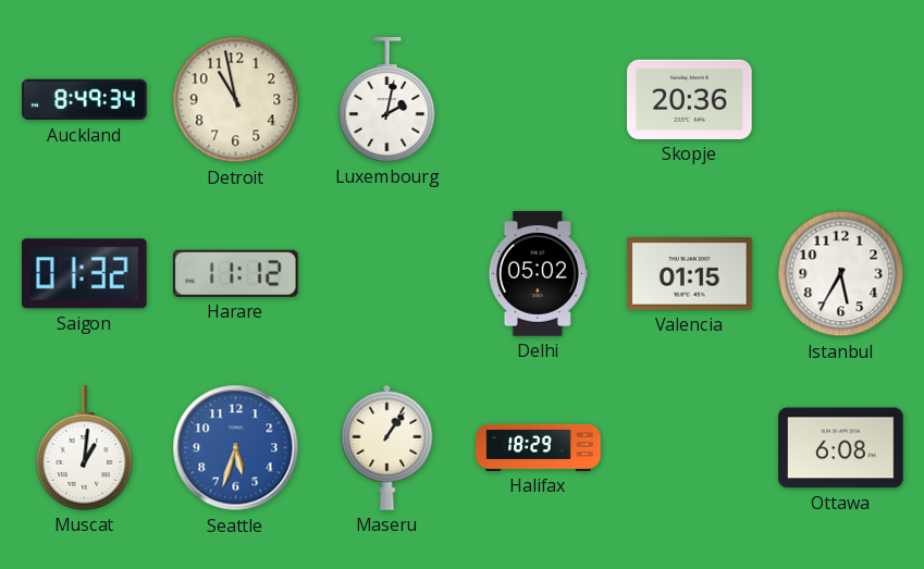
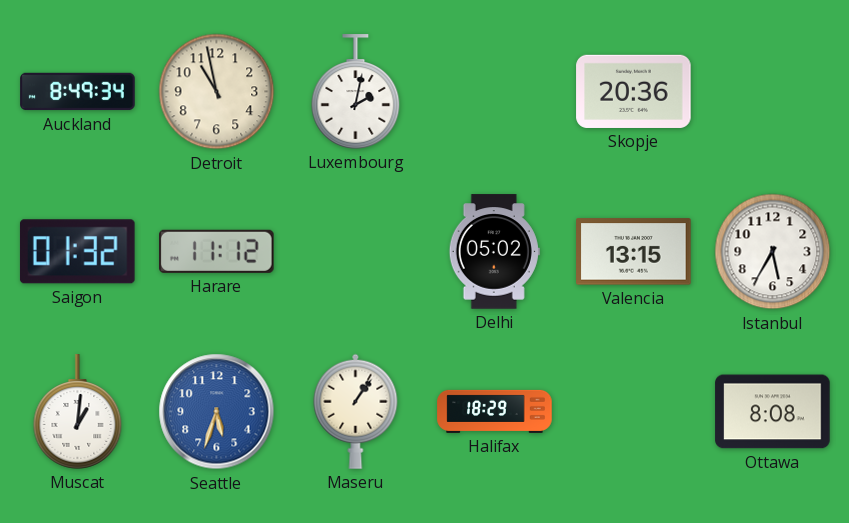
Valencia: 01:15 -> 13:15
Ottawa: 6:08 -> 8:08
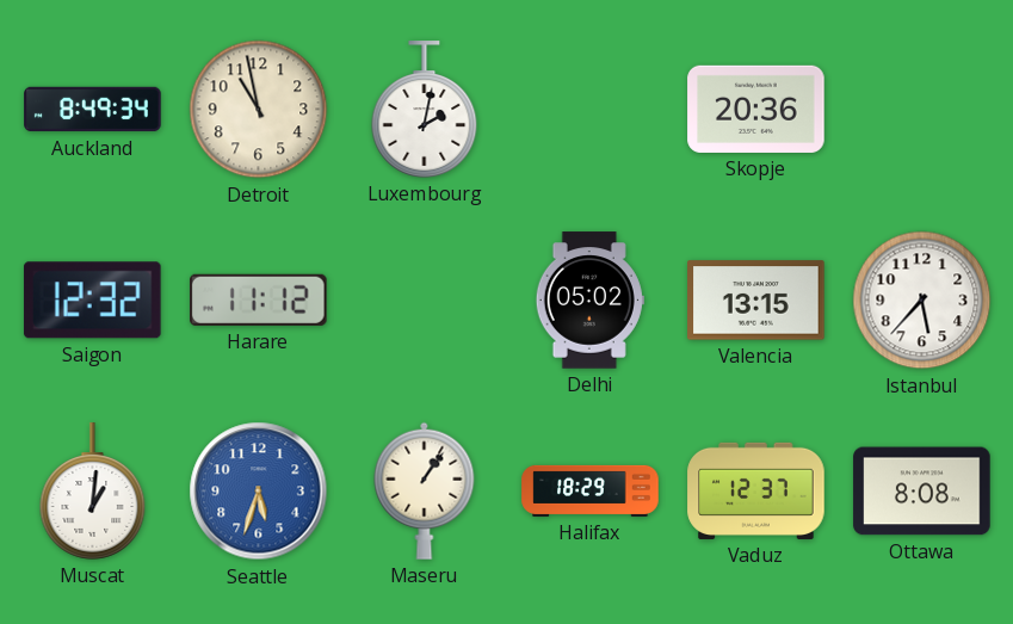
Saigon: 01:32 -> 12:32
Istanbul: 5:35 -> 5:37
Vaduz: none -> 12:37
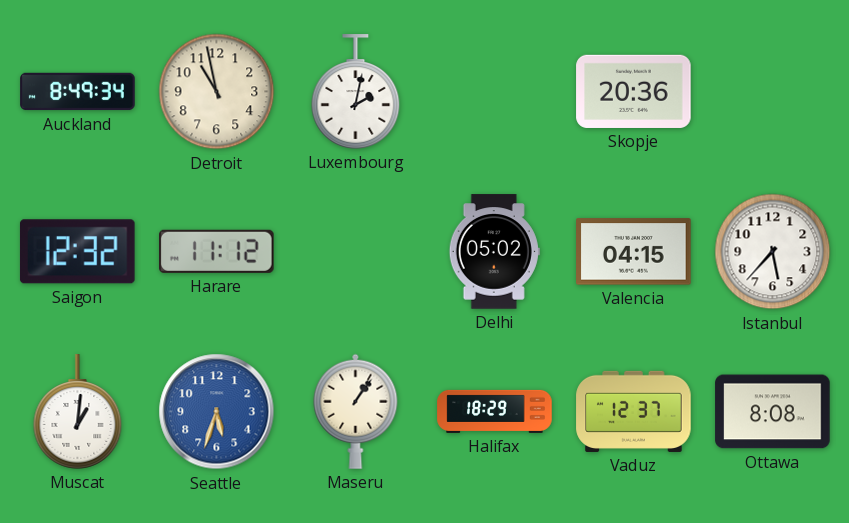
Valencia: 13:15 -> 04:15
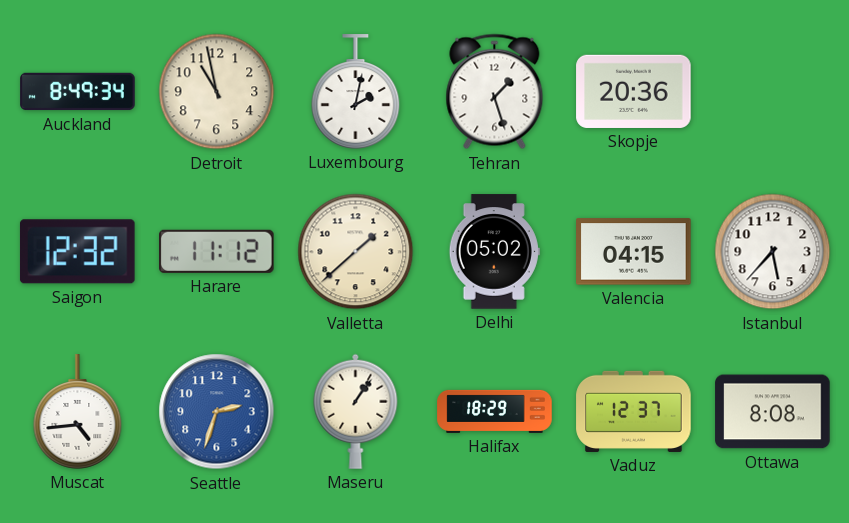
Tehran: none -> 1:27
Valletta: none -> 1:38
Muscat: 1:01 -> 4:44
Seattle: 5:33 -> 2:33
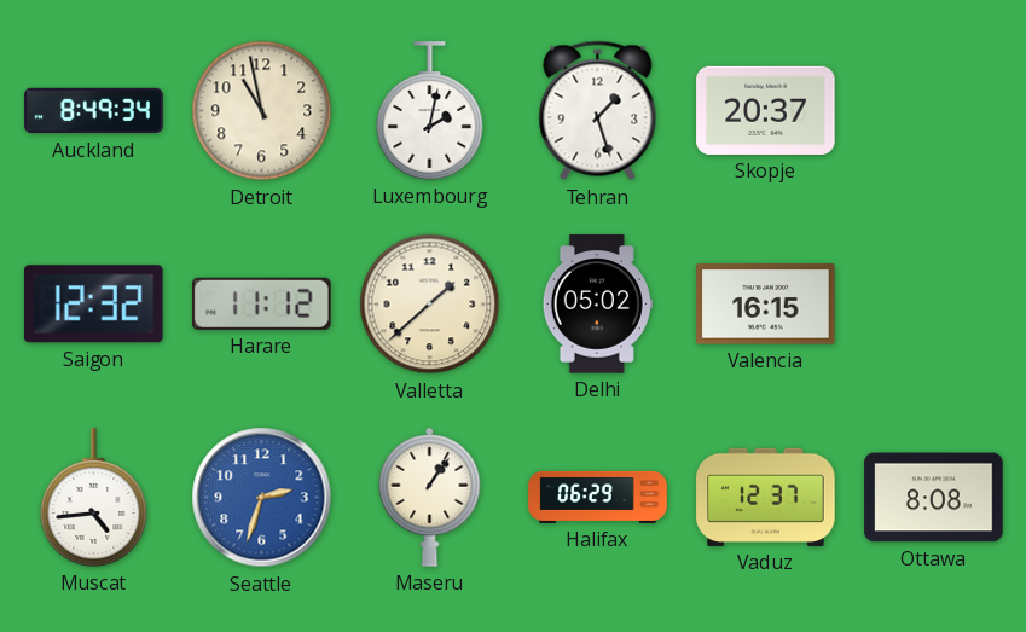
Skopje: 20:36 -> 20:37
Valencia: 04:15 -> 16:15
Istanbul: 5:37 -> none
Halifax: 18:29 -> 06:29
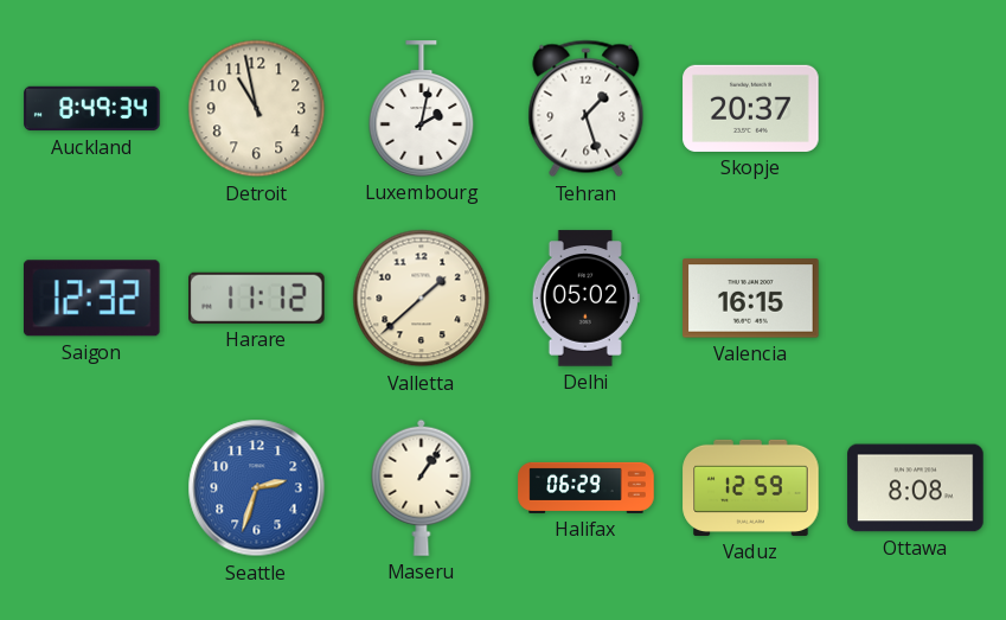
Muscat: 4:44 -> none
Vaduz: 12:37 -> 12:59
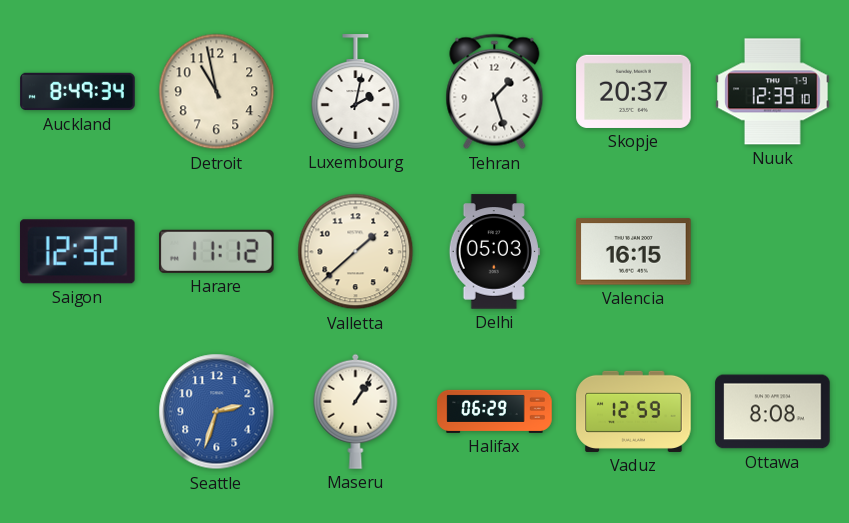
Nuuk: none -> 12:39
Delhi: 05:02 -> 05:03
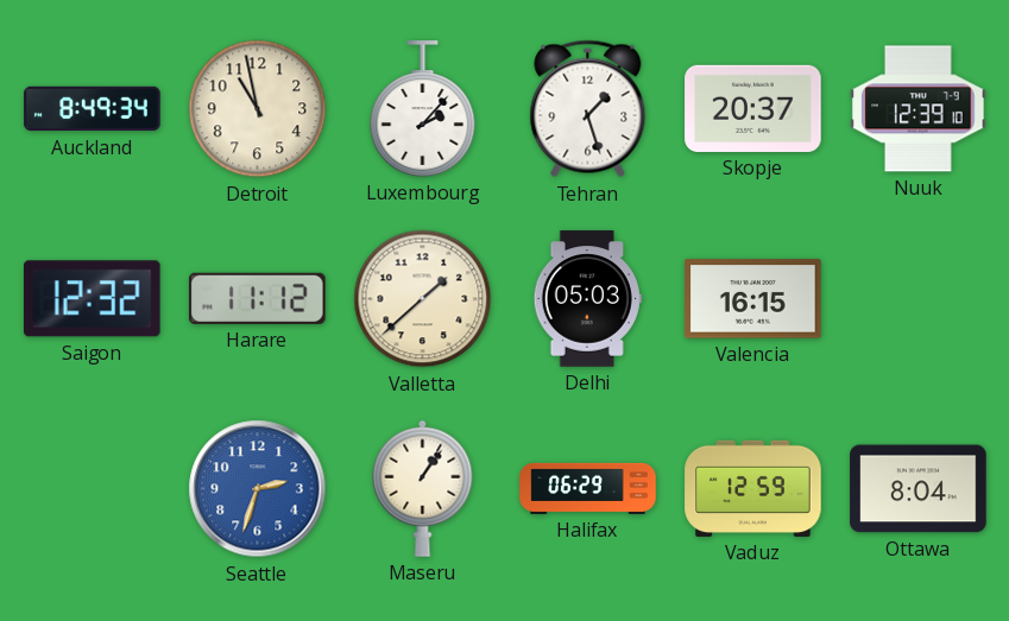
Luxembourg: 2:02 -> 2:07
Ottawa: 8:08 -> 8:04
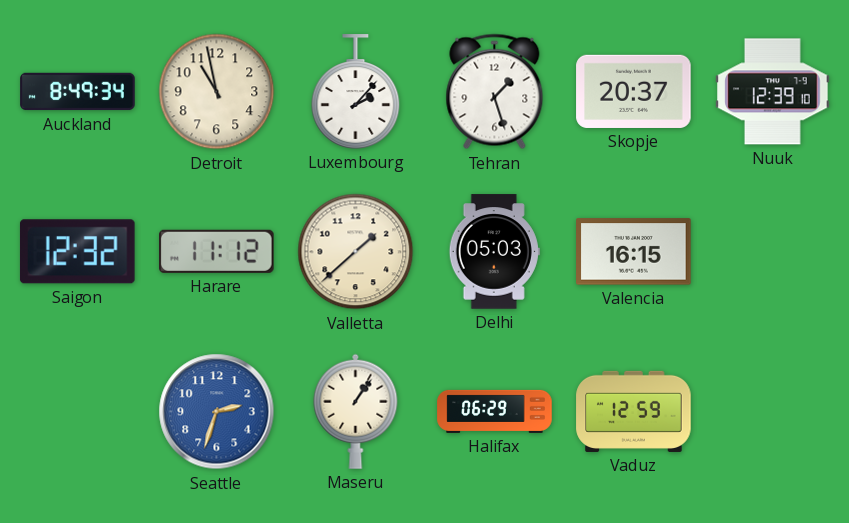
Ottawa: 8:04 -> none
